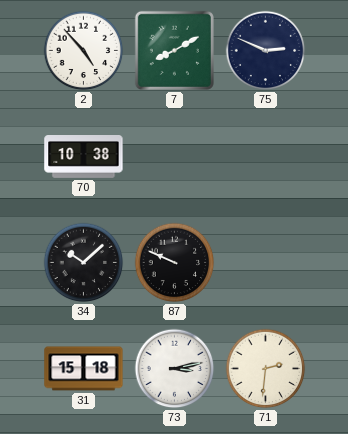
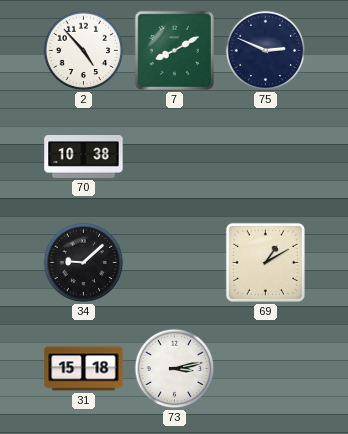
34: 10:08 -> 9:08
87: 9:49 -> none
69: none -> 1:10
71: 2:31 -> none
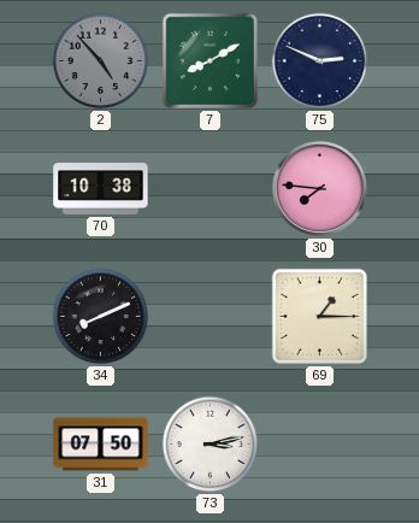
2 dial: white -> grey
30: none -> 7:46
34: 9:08 -> 8:11
69: 1:10 -> 1:15
31: 15:18 -> 07:50
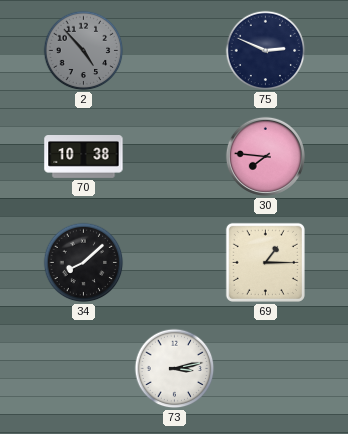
7: 8:10 -> none
34: 8:11 -> 8:08
31: 07:50 -> none
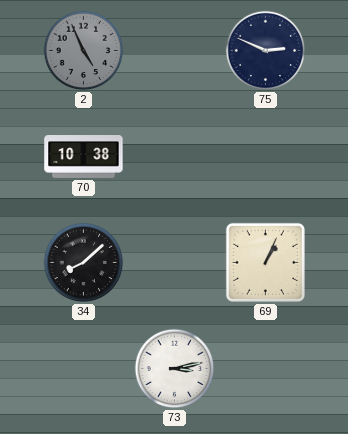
2: 4:53 -> 4:56
30: 7:46 -> none
69: 1:15 -> 1:04
